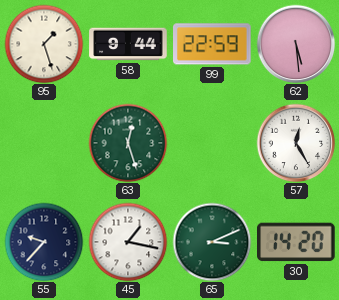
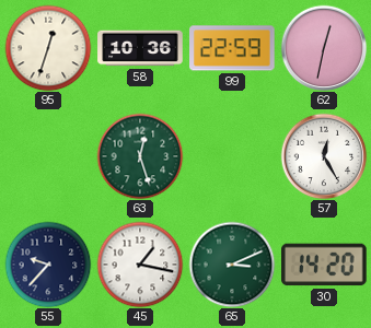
95: 1:27 -> 12:33
58: 9:44 -> 10:36
62: 5:29 -> 12:32
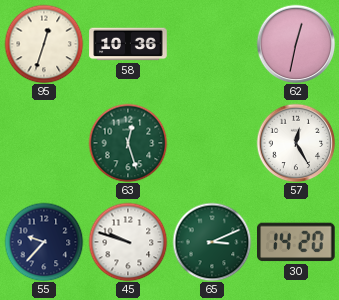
99: 22:59 -> none
45: 1:17 -> 9:48
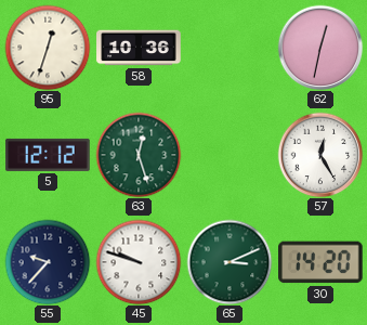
5: none -> 12:12
